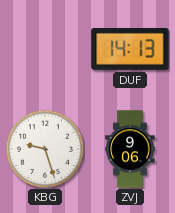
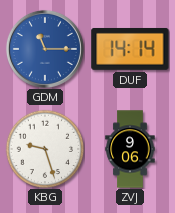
GDM: none -> 11:15
DUF: 14:13 -> 14:14
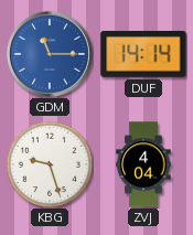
ZVJ: 9:06 -> 4:04
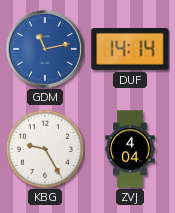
GDM: 11:15 -> 11:13
KBG: 9:27 -> 9:25
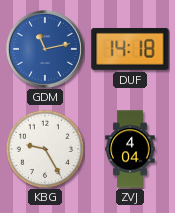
DUF: 14:14 -> 14:18
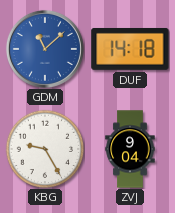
GDM: 11:13 -> 11:08
ZVJ: 4:04 -> 9:04
